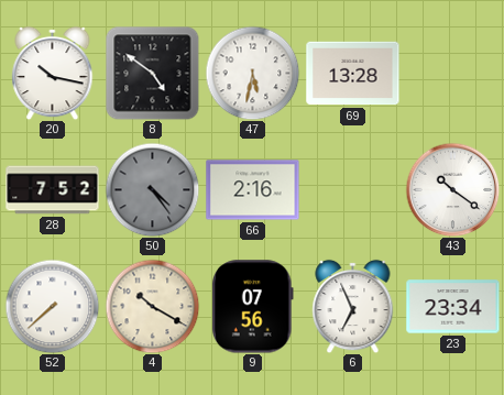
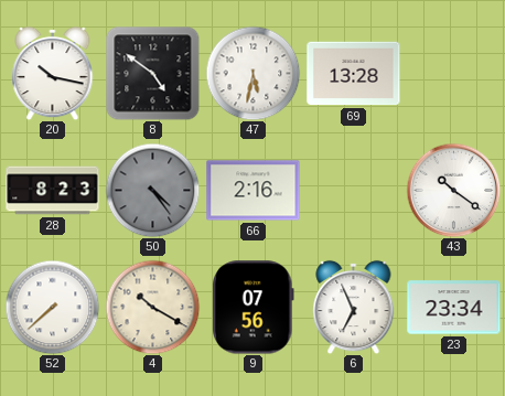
28: 7:52 -> 8:23
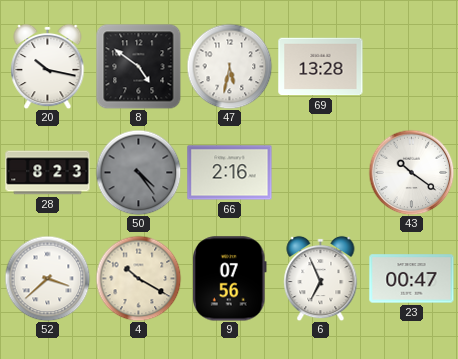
52: 7:38 -> 3:38
23: 23:34 -> 00:47
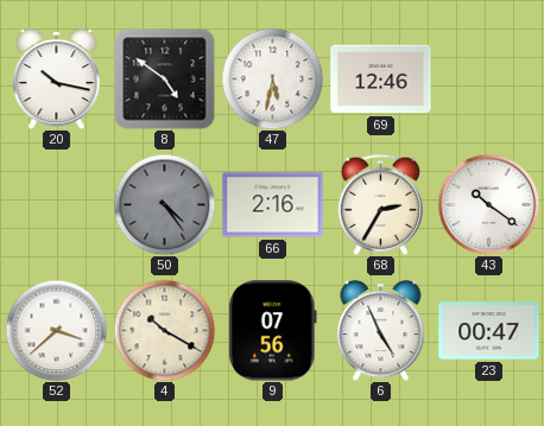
69: 13:28 -> 12:46
28: 8:23 -> none
68: none -> 2:35
6: 6:56 -> 4:56
